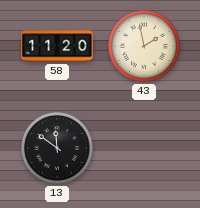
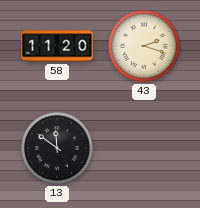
43: 1:58 -> 2:18
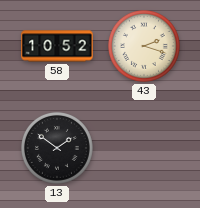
58: 11:20 -> 10:52
13: 11:51 -> 1:51
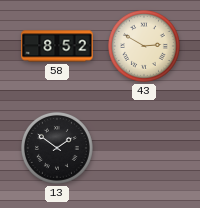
58: 10:52 -> 8:52
43: 2:18 -> 2:50
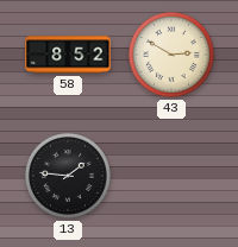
13: 1:51 -> 1:46
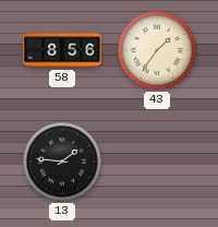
58: 8:52 -> 8:56
43: 2:50 -> 1:36
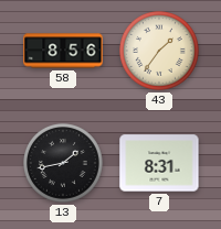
13: 1:46 -> 1:43
7: none -> 8:31
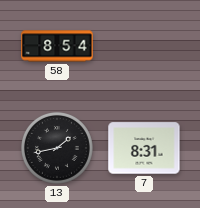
58: 8:56 -> 8:54
43: 1:36 -> none
